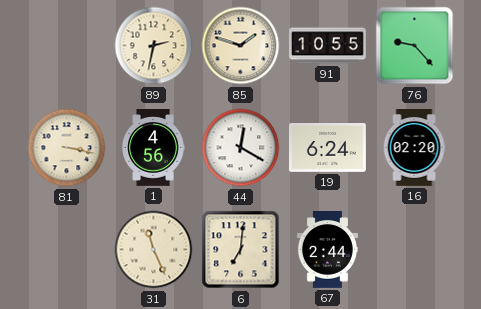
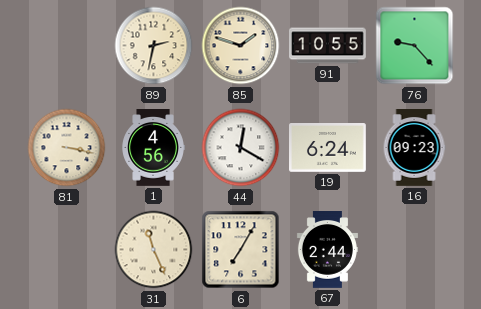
16: 02:20 -> 09:23
6: 7:01 -> 7:05
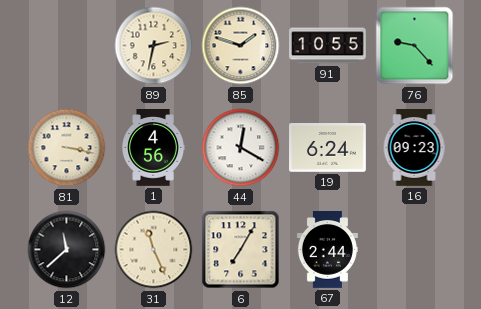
12: none -> 11:38
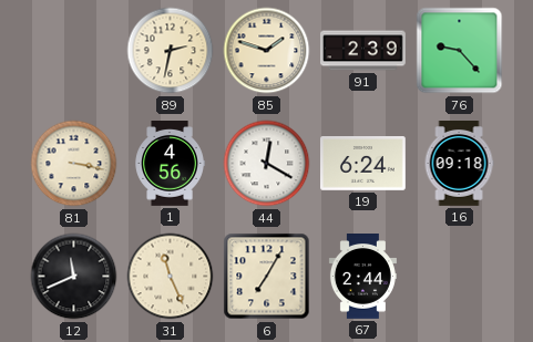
91: 10:55 -> 2:39
16: 09:23 -> 09:18
12: 11:38 -> 11:41
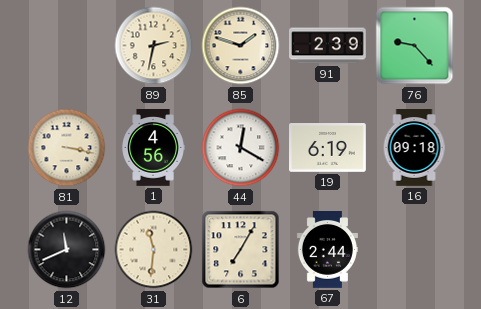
19: 6:24 -> 6:19
31: 11:26 -> 11:31
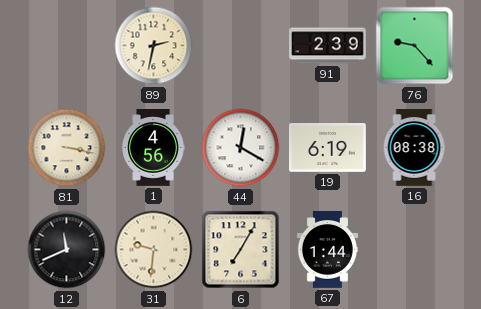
85: 1:48 -> none
16: 09:18 -> 08:38
31: 11:31 -> 9:31
67: 2:44 -> 1:44
